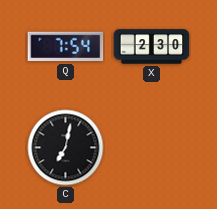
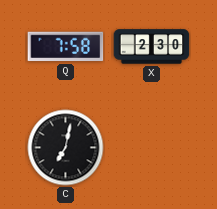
Q: 7:54 -> 7:58
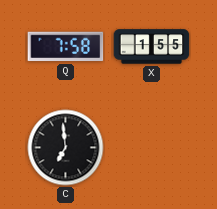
X: 2:30 -> 1:55
C: 7:02 -> 6:59
